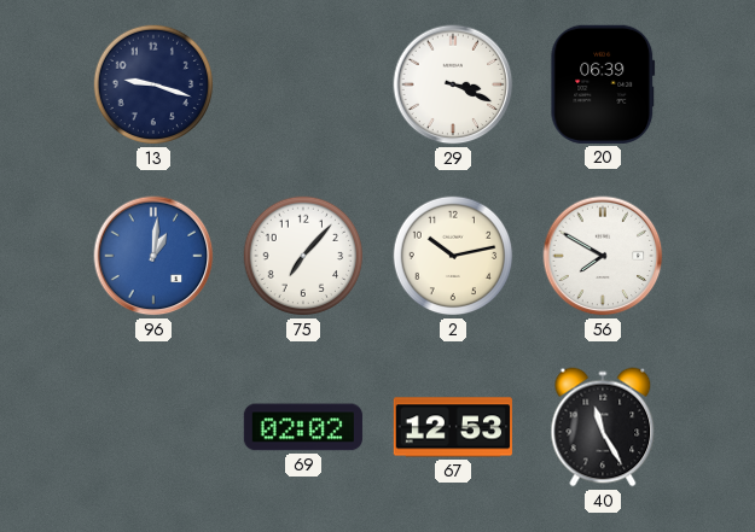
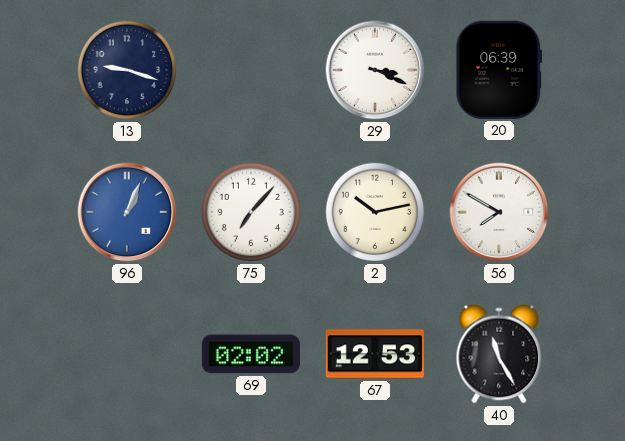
96: 1:01 -> 1:04
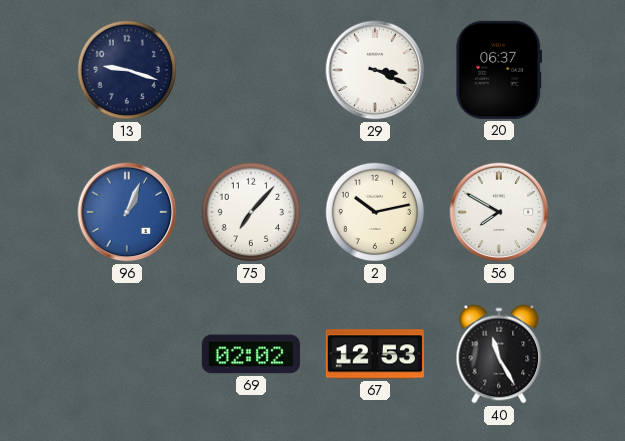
20: 06:39 -> 06:37
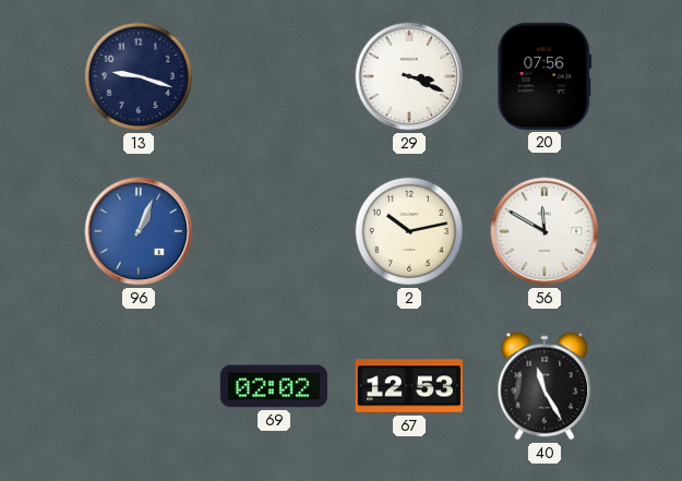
20: 06:37 -> 07:56
75: 7:07 -> none
56: 7:50 -> 11:50
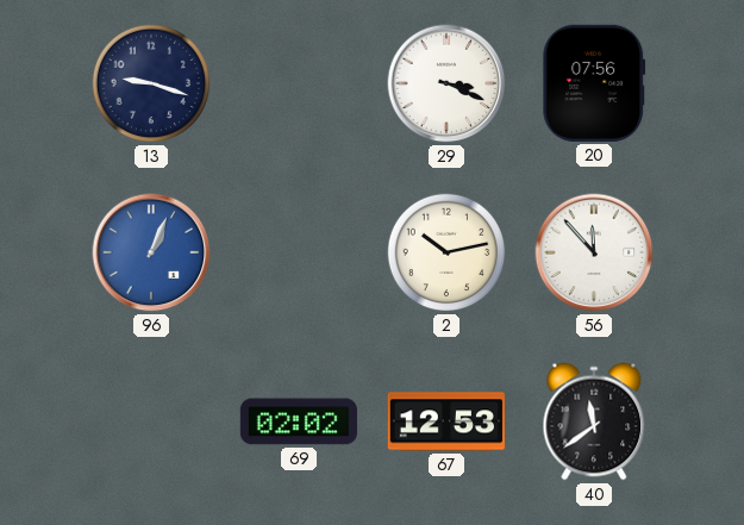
56: 11:50 -> 11:53
40: 11:25 -> 11:39
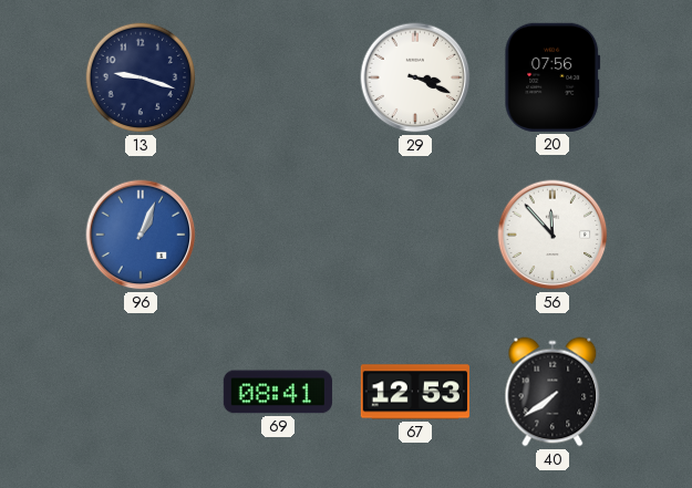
2: 10:13 -> none
69: 02:02 -> 08:41
40: 11:39 -> 7:39
